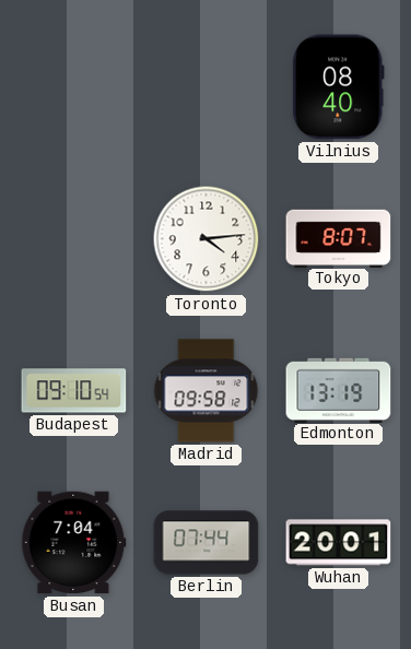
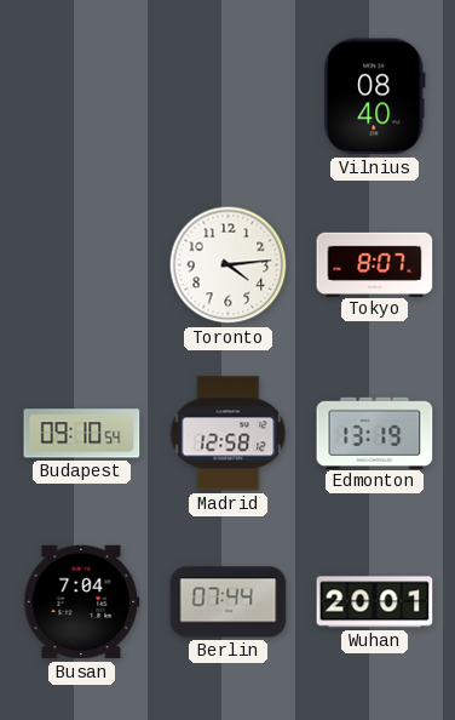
Madrid: 09:58 -> 12:58
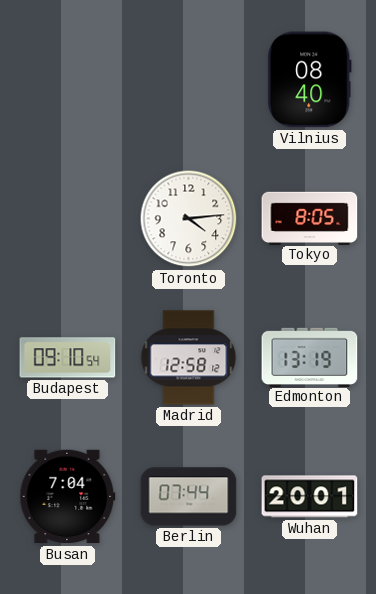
Tokyo: 8:07 -> 8:05
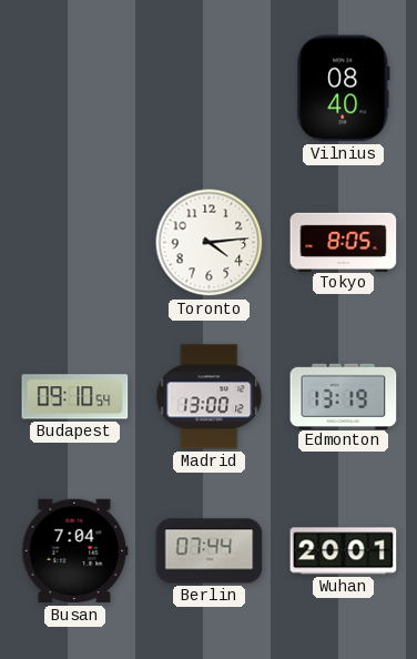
Madrid: 12:58 -> 13:00
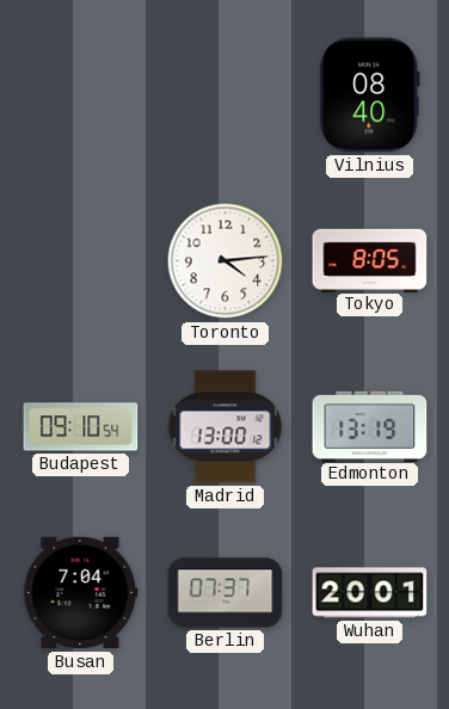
Berlin: 07:44 -> 07:37
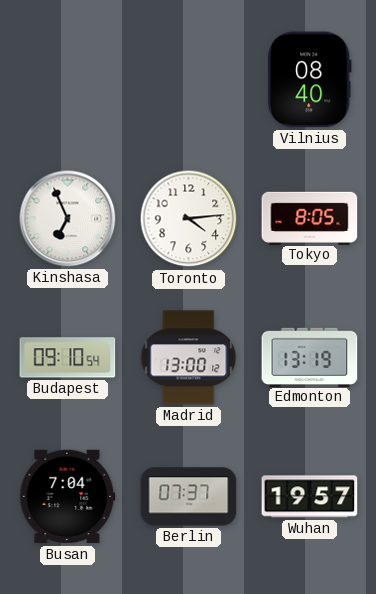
Kinshasa: none -> 6:56
Wuhan: 20:01 -> 19:57
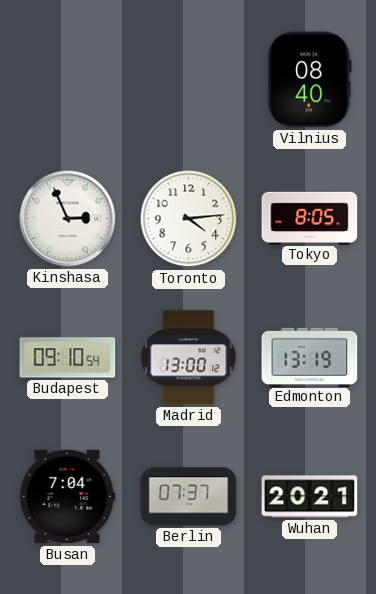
Kinshasa: 6:56 -> 2:56
Wuhan: 19:57 -> 20:21
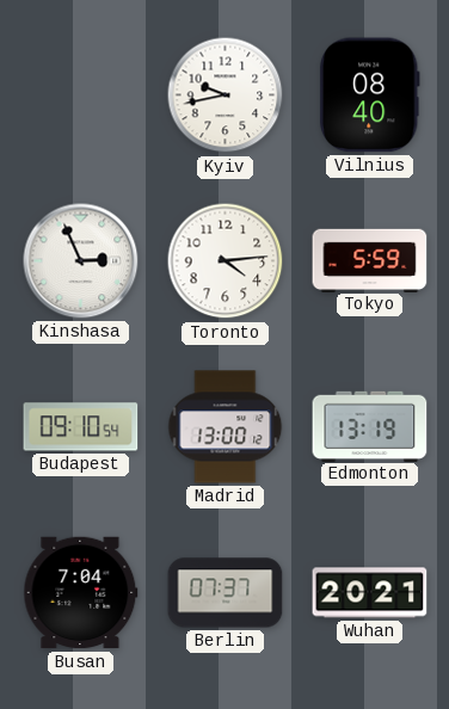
Kyiv: none -> 9:43
Tokyo: 8:05 -> 5:59
